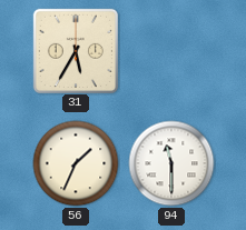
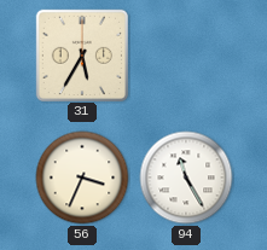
56: 1:34 -> 3:34
94: 11:30 -> 11:25
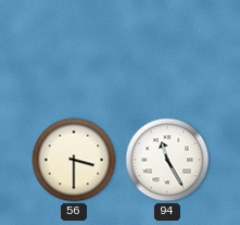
31: 5:35 -> none
56: 3:34 -> 3:30
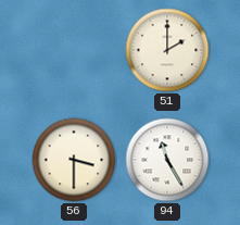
51: none -> 2:00
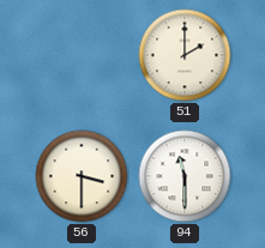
94: 11:25 -> 11:30
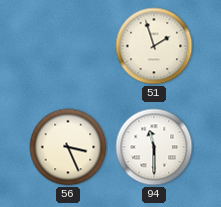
51: 2:00 -> 1:57
56: 3:30 -> 3:26
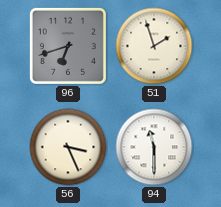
96: none -> 6:42
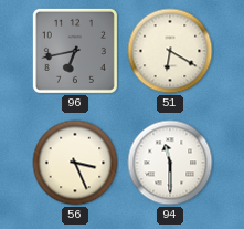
96: 6:42 -> 6:43
51: 1:57 -> 6:20
